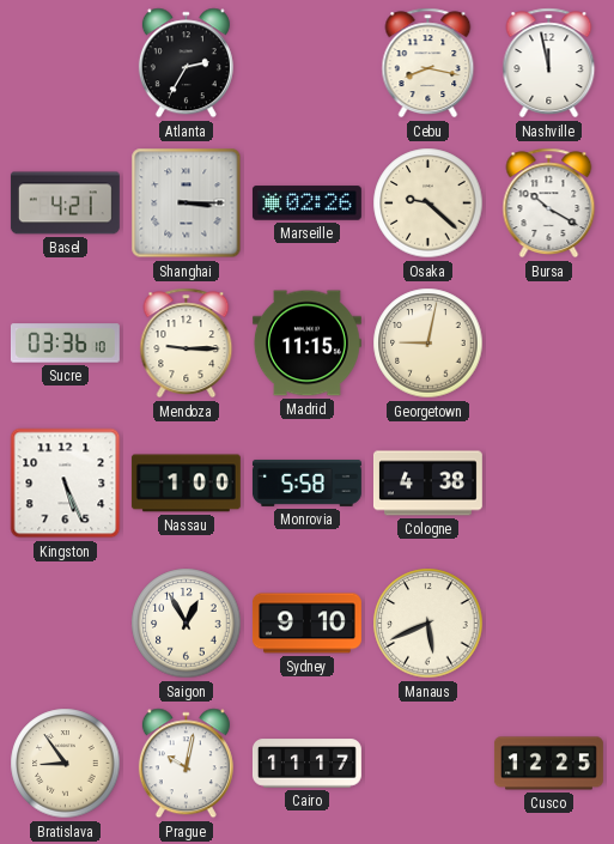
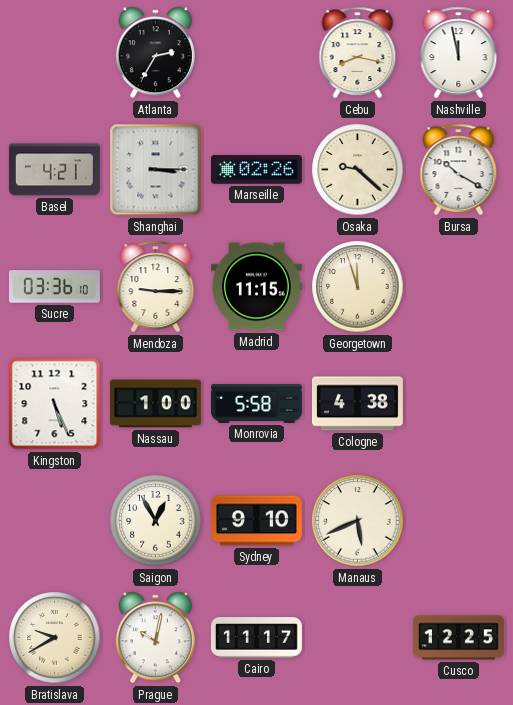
Georgetown: 9:02 -> 11:57
Bratislava: 8:54 -> 9:40
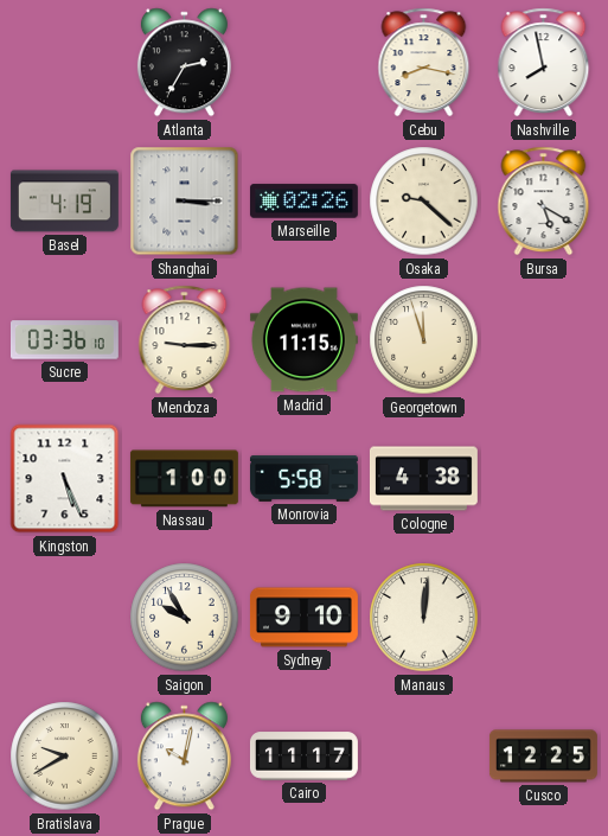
Nashville: 11:58 -> 7:58
Basel: 4:21 -> 4:19
Bursa: 10:20 -> 5:20
Saigon: 12:55 -> 9:55
Manaus: 5:41 -> 12:01
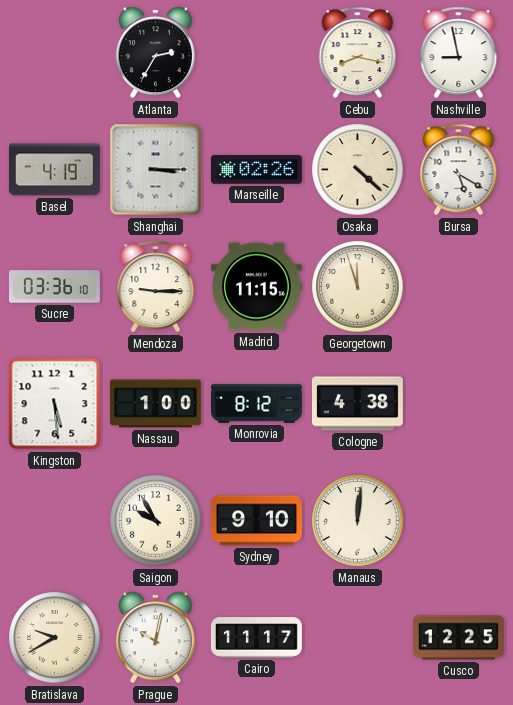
Nashville: 7:58 -> 8:58
Osaka: 9:22 -> 4:22
Kingston: 5:26 -> 5:29
Monrovia: 5:58 -> 8:12
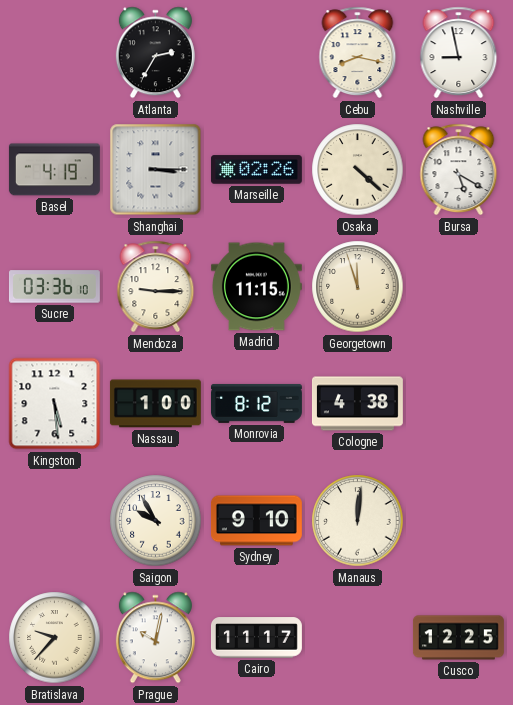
Bratislava: 9:40 -> 9:37
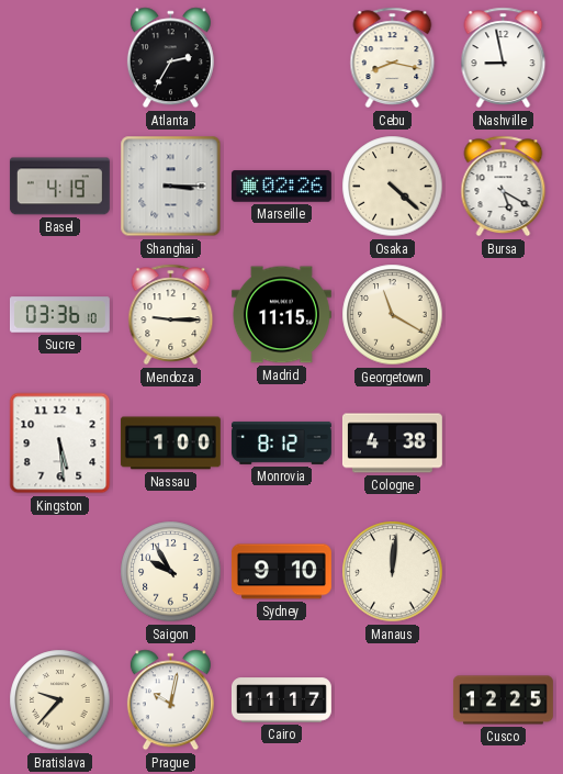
Georgetown: 11:57 -> 11:20
